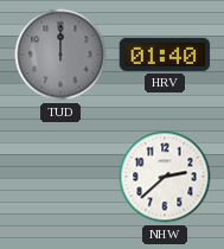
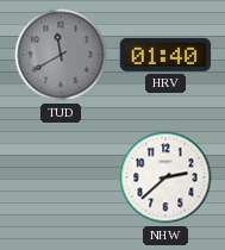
TUD: 12:00 -> 11:40
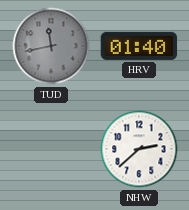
TUD: 11:40 -> 11:43
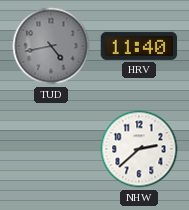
TUD: 11:43 -> 4:43
HRV: 01:40 -> 11:40
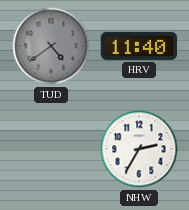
TUD: 4:43 -> 4:39
NHW: 2:38 -> 2:35
